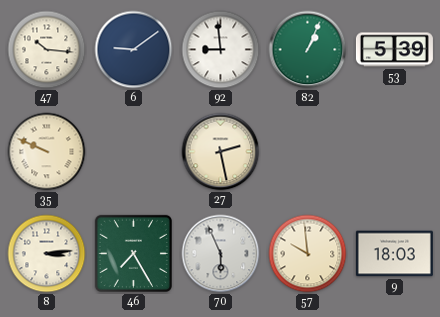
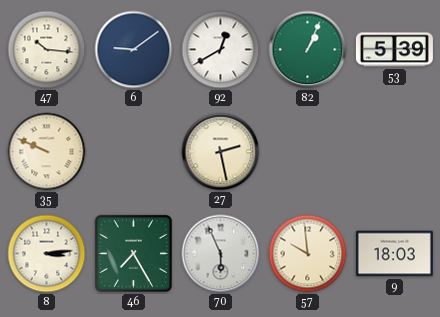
92: 8:59 -> 12:40
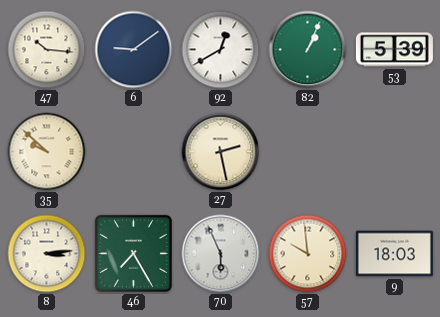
35: 9:49 -> 9:52
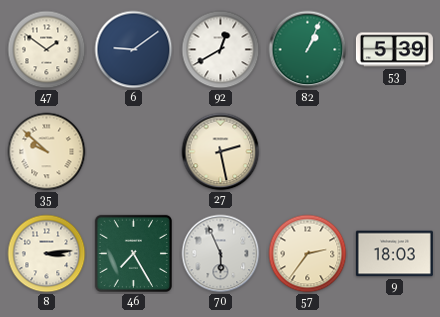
47: 10:16 -> 1:51
57: 9:59 -> 2:36
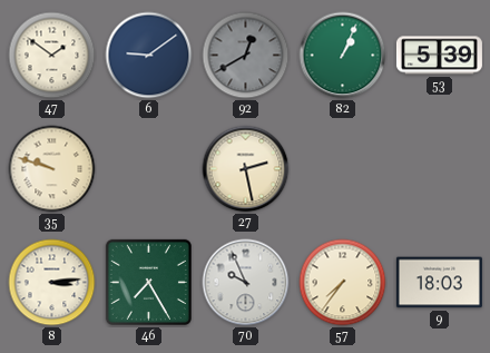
92 dial: white -> grey
35: 9:52 -> 9:48
70: 5:56 -> 9:56
57: 2:36 -> 7:36
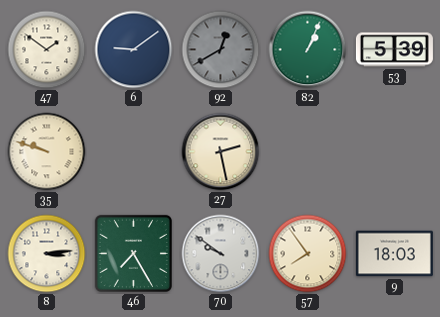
70: 9:56 -> 9:51
57: 7:36 -> 7:54
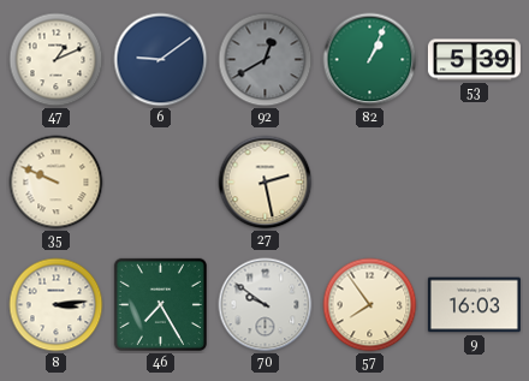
47: 1:51 -> 1:11
35: 9:48 -> 9:49
9: 18:03 -> 16:03
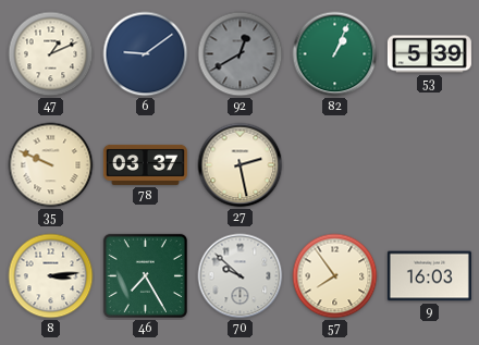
78: none -> 03:37
70: 9:51 -> 9:52
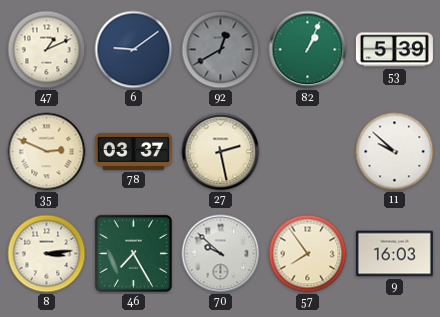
35: 9:49 -> 2:49
11: none -> 9:52
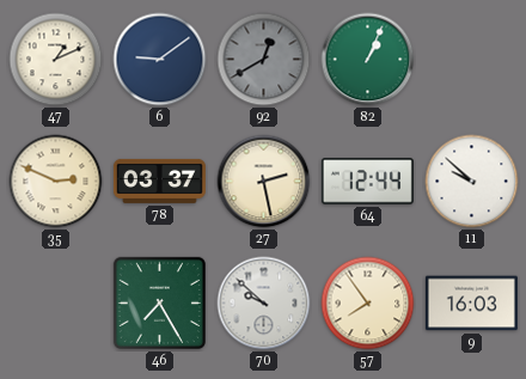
53: 5:39 -> none
64: none -> 12:44
8: 3:14 -> none
